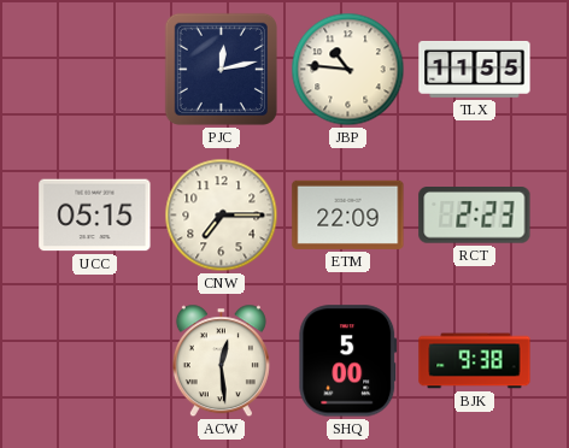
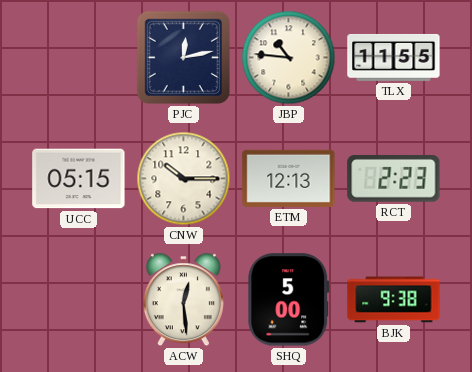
CNW: 7:15 -> 10:15
ETM: 22:09 -> 12:13
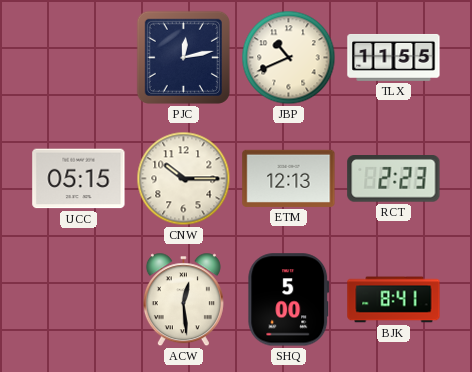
JBP: 10:46 -> 10:41
BJK: 9:38 -> 8:41
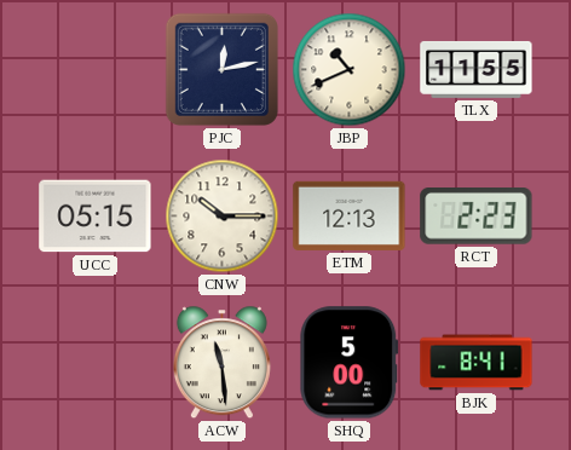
ACW: 12:29 -> 11:29
